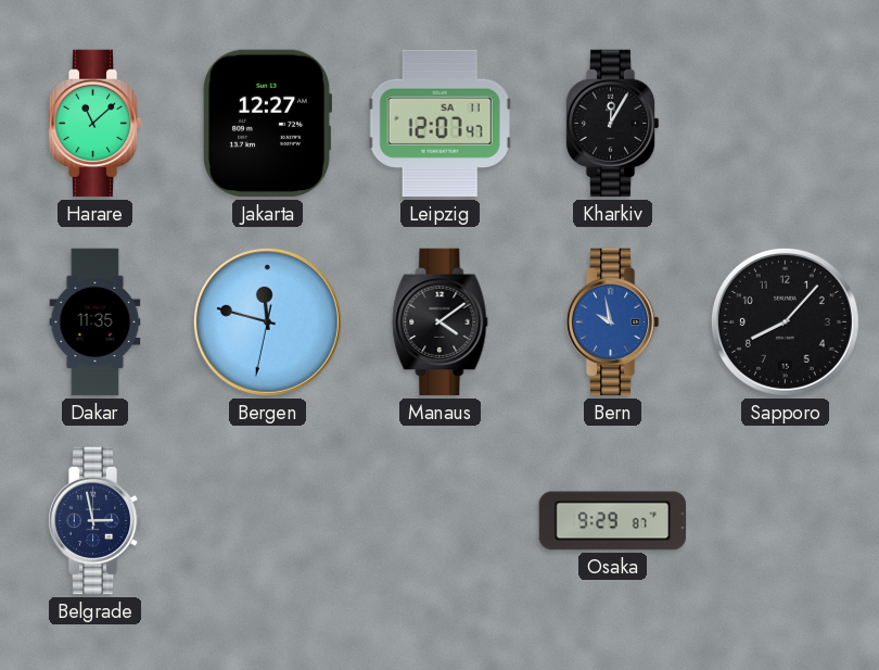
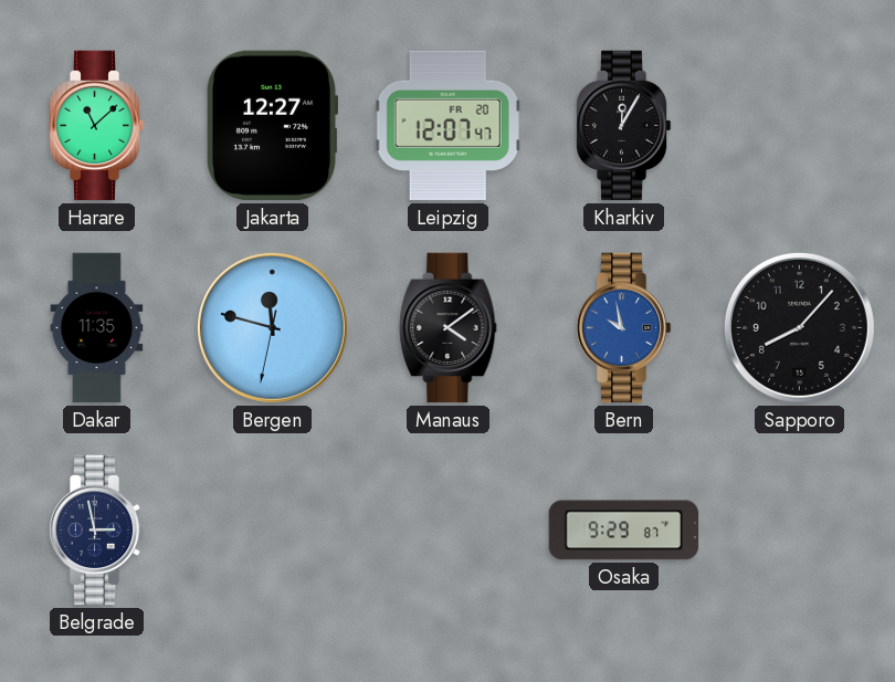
Leipzig date: SA 11 -> FR 20
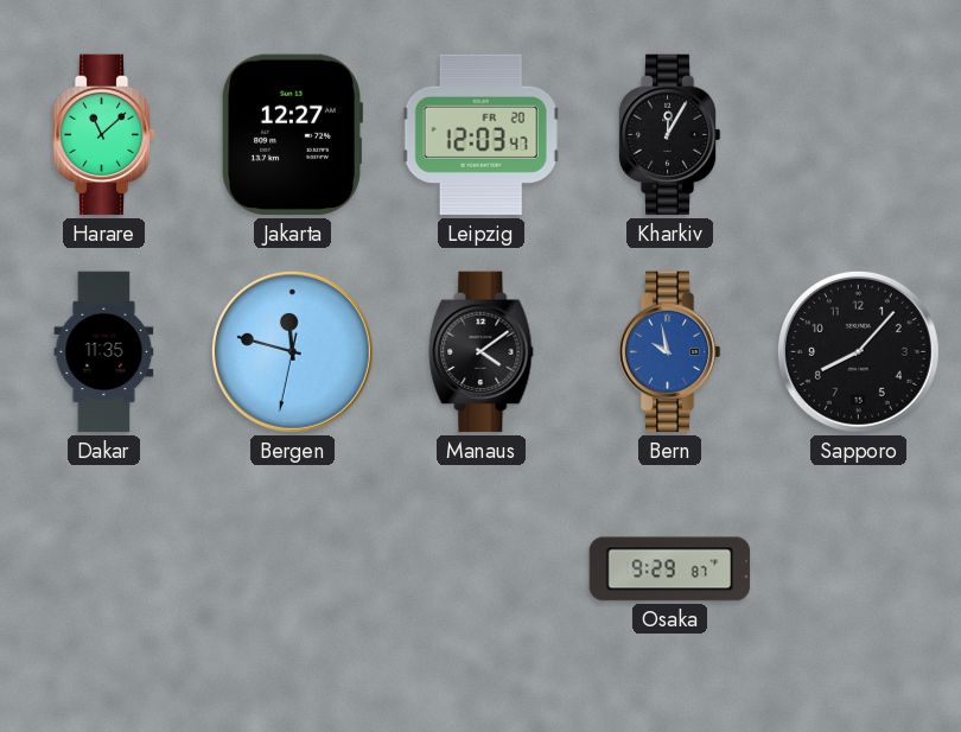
Leipzig: 12:07 -> 12:03
Belgrade: 2:58 -> none
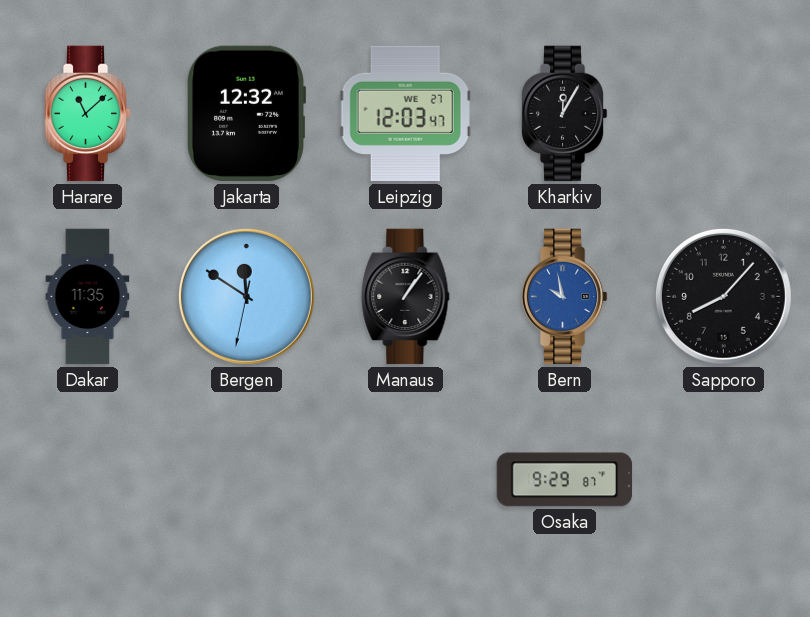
Jakarta: 12:27 -> 12:32
Leipzig date: FR 20 -> WE 27
Bergen: 11:47 -> 11:50
Manaus: 4:09 -> 1:06
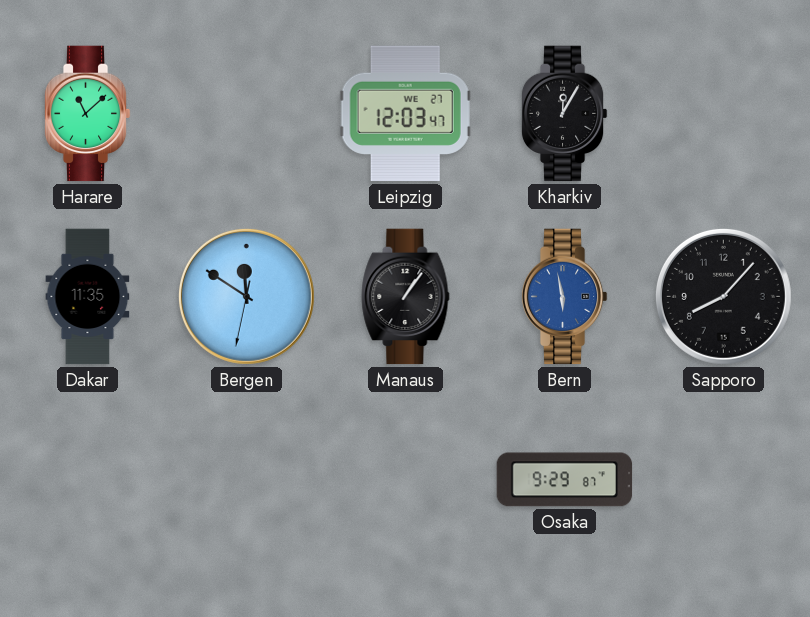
Jakarta: 12:32 -> none
Bern: 9:58 -> 5:58
